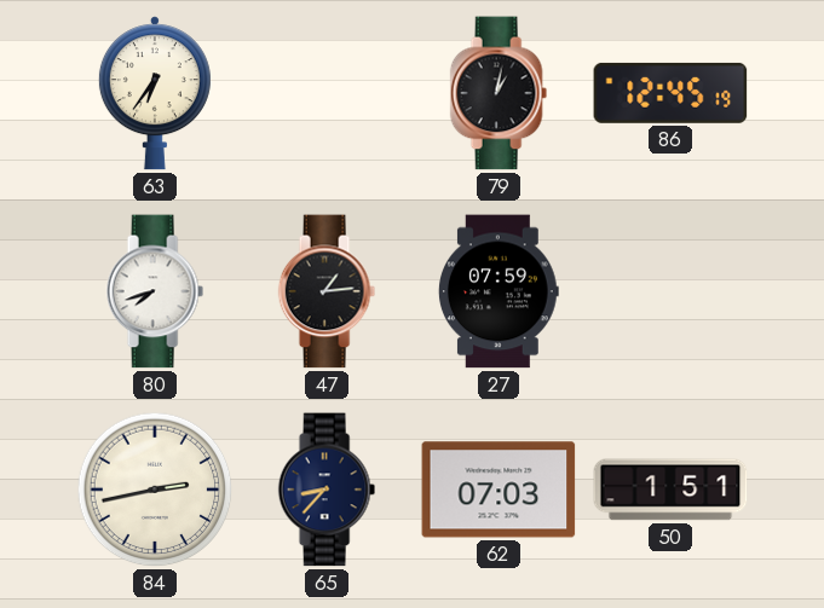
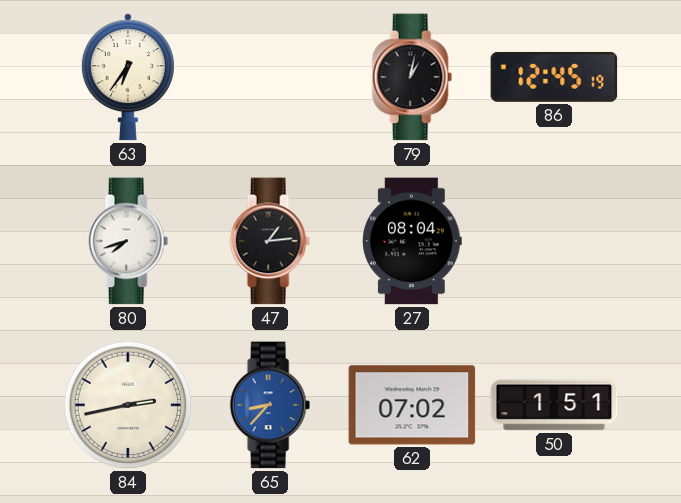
27: 07:59 -> 08:04
65 dial: navy -> blue
62: 07:03 -> 07:02
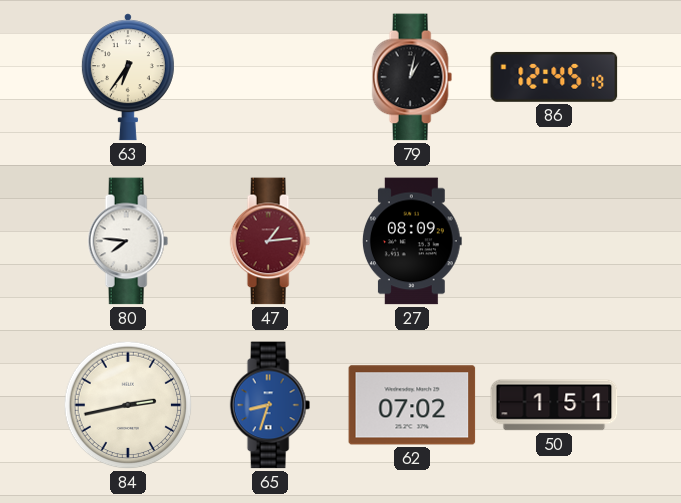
80: 7:42 -> 7:46
47 dial: black -> burgundy
27: 08:04 -> 08:09
65: 8:37 -> 8:33
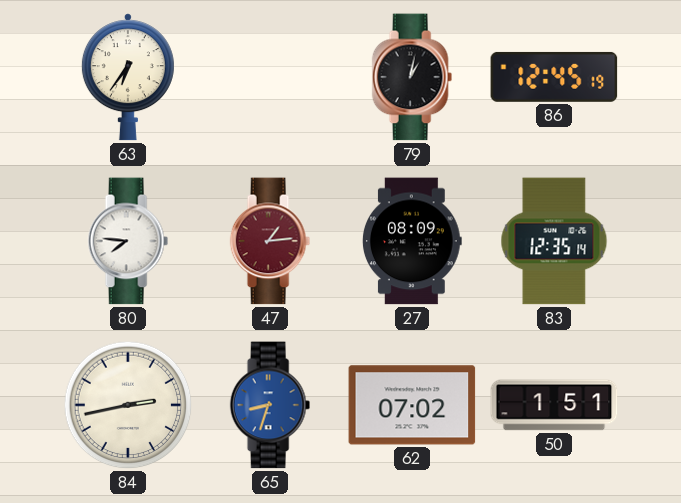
83: none -> 12:35
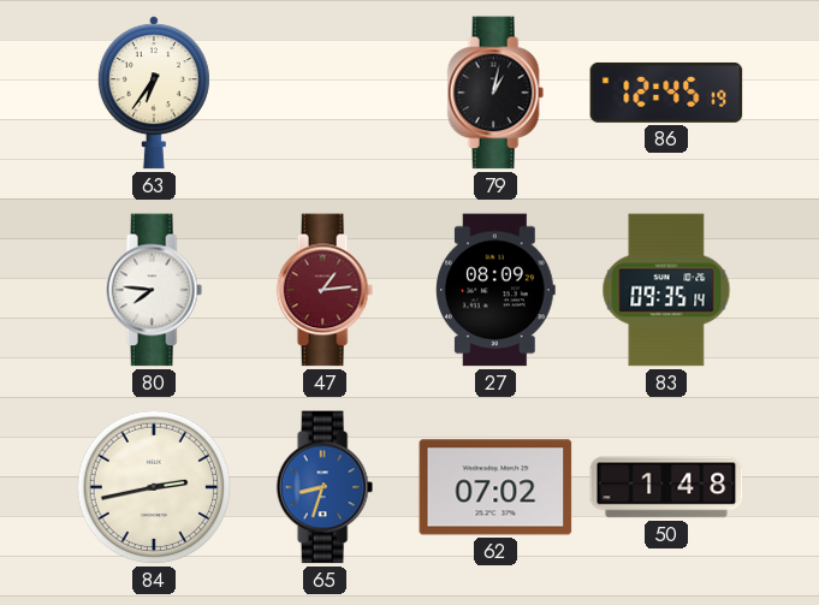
83: 12:35 -> 09:35
50: 1:51 -> 1:48
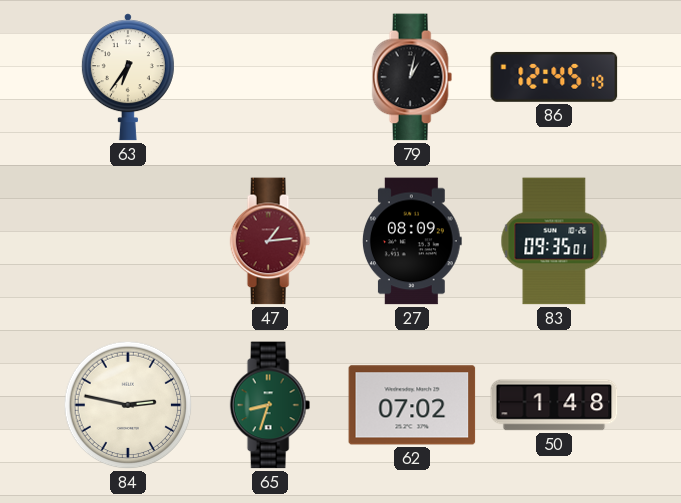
80: 7:46 -> none
83: 09:35:14 -> 09:35:01
84: 2:43 -> 2:47
65 dial: blue -> green
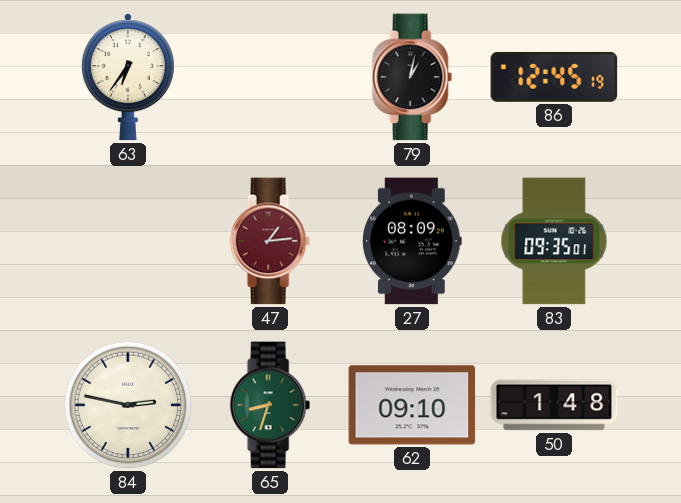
62: 07:02 -> 09:10
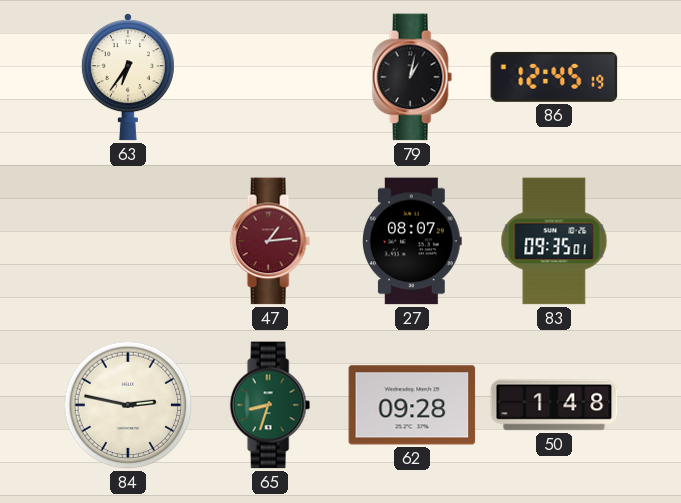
27: 08:09 -> 08:07
62: 09:10 -> 09:28
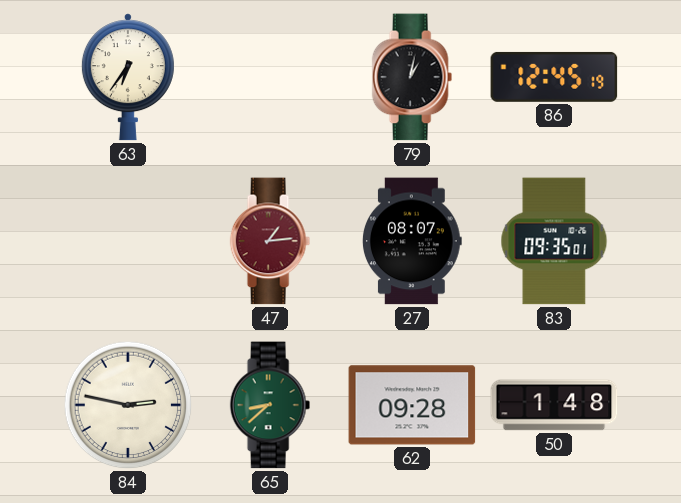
65: 8:33 -> 8:38
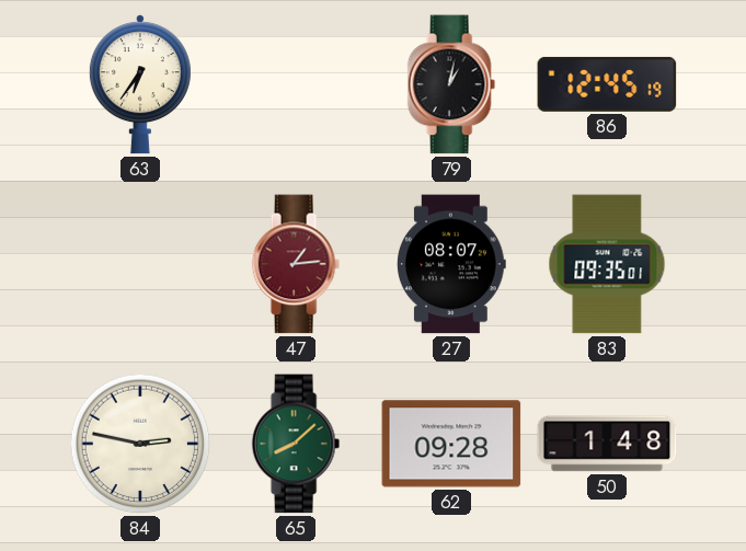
65: 8:38 -> 8:08
